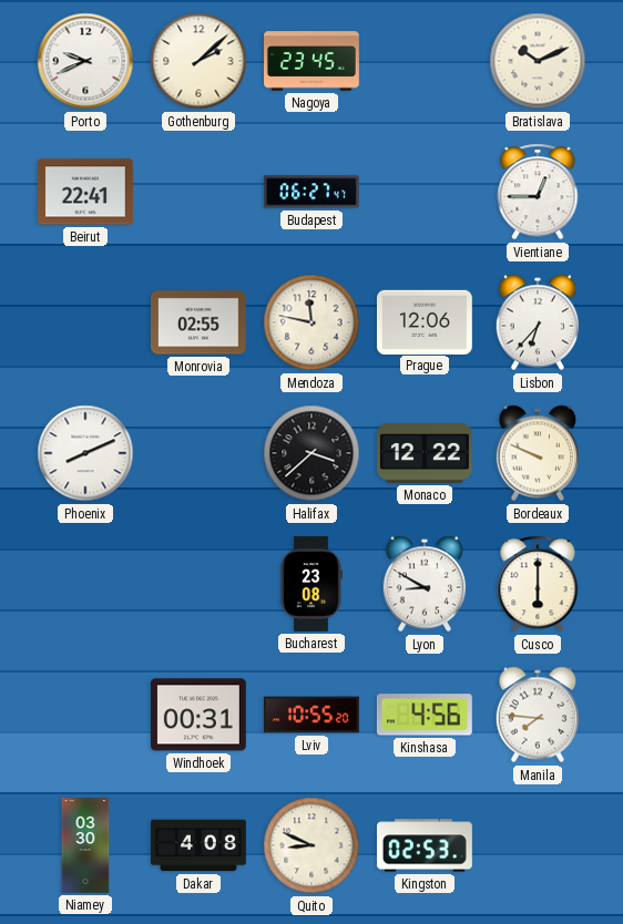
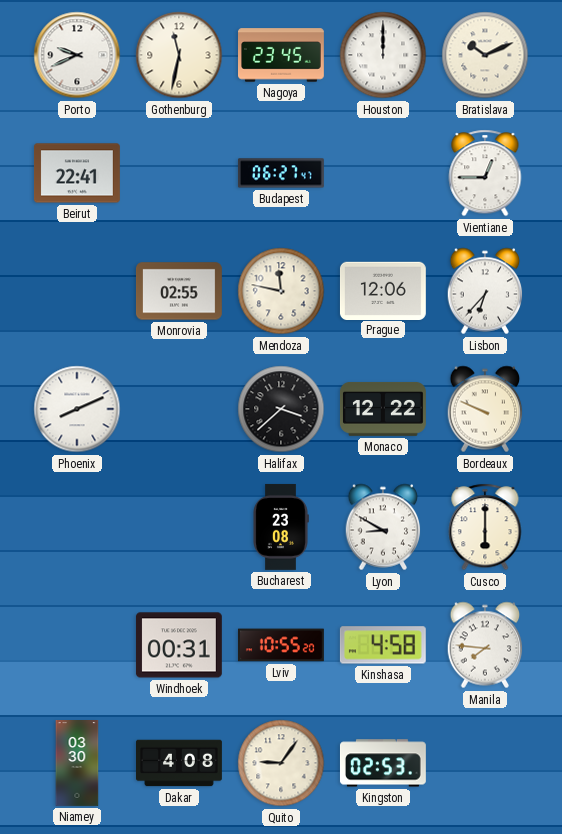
Gothenburg: 2:08 -> 11:32
Houston: none -> 12:00
Kinshasa: 4:56 -> 4:58
Quito: 8:49 -> 9:06
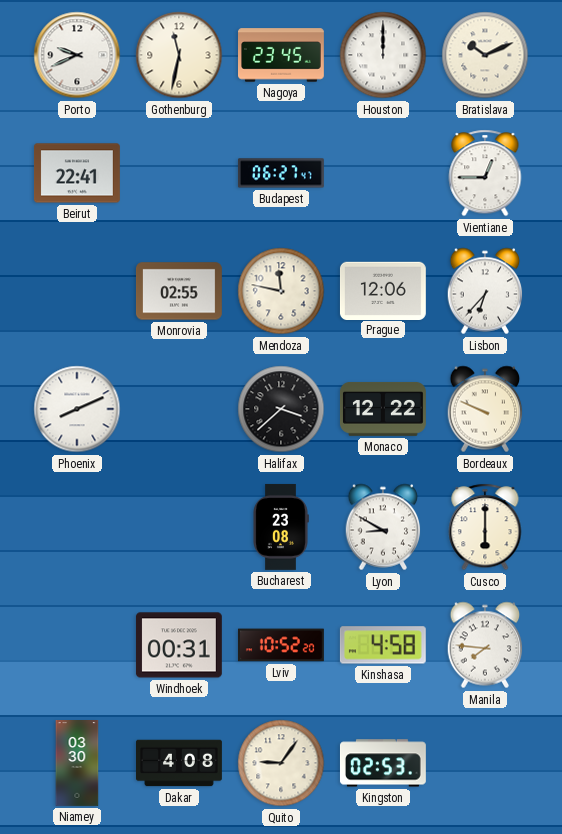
Lviv: 10:55 -> 10:52
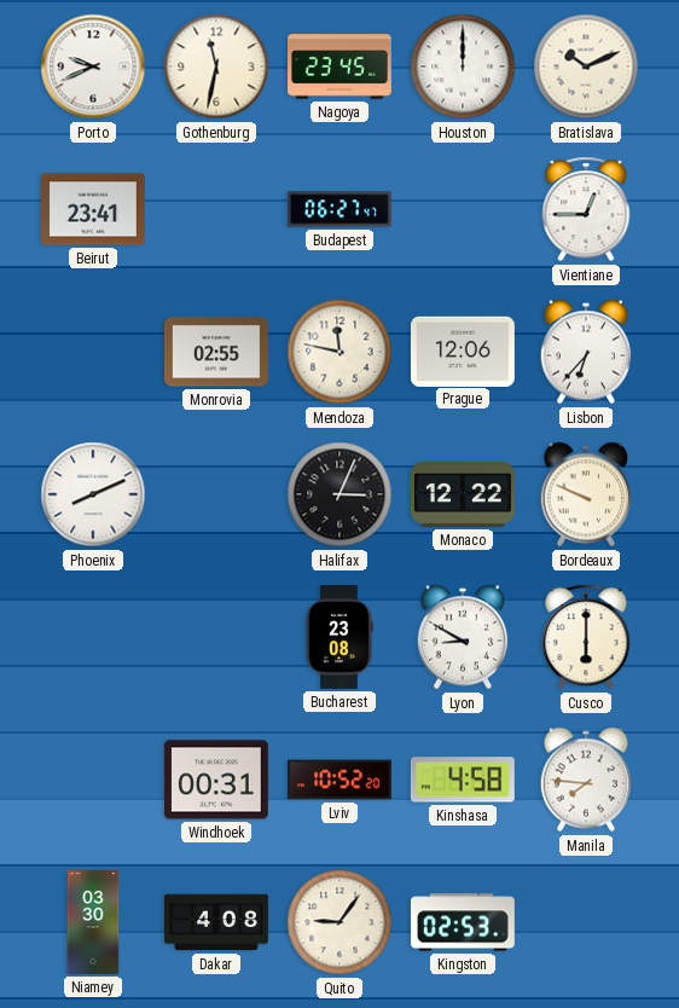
Beirut: 22:41 -> 23:41
Halifax: 3:38 -> 3:04
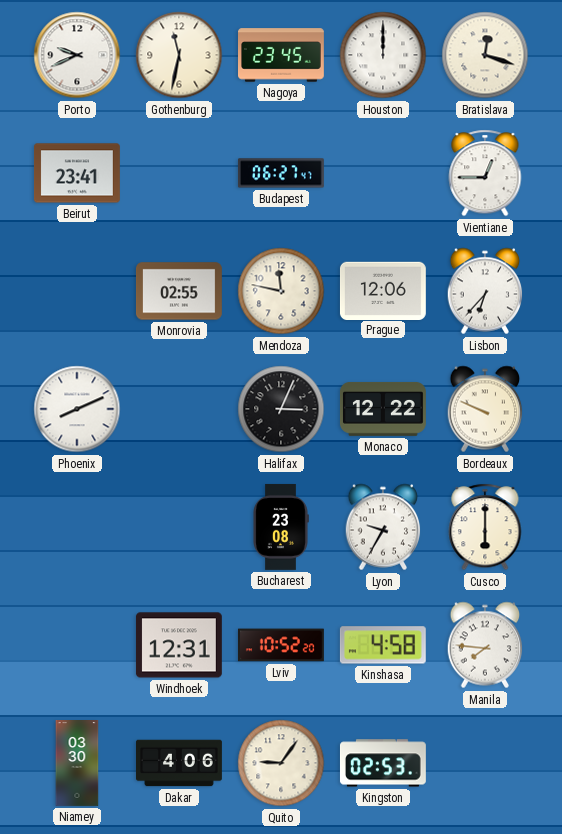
Bratislava: 10:11 -> 12:18
Lyon: 8:50 -> 9:35
Windhoek: 00:31 -> 12:31
Dakar: 4:08 -> 4:06
